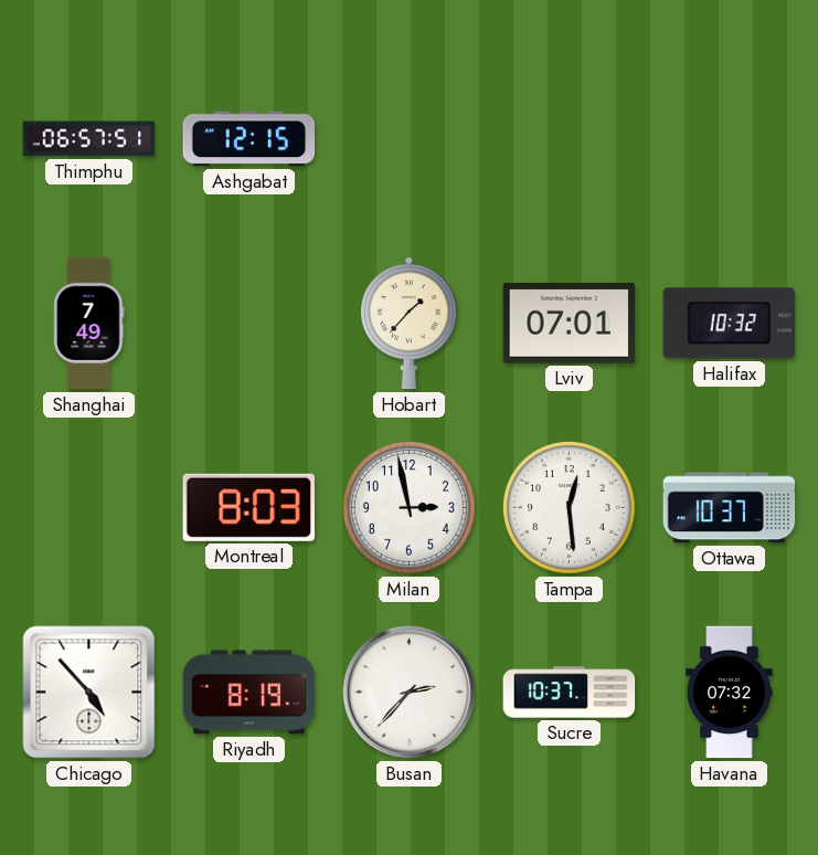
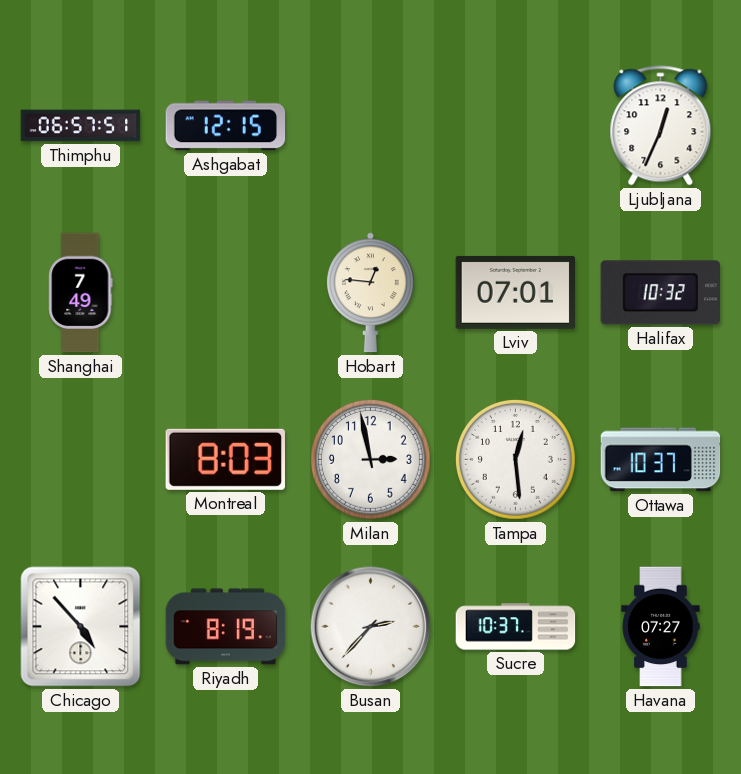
Ljubljana: none -> 12:34
Hobart: 1:37 -> 12:46
Havana: 07:32 -> 07:27
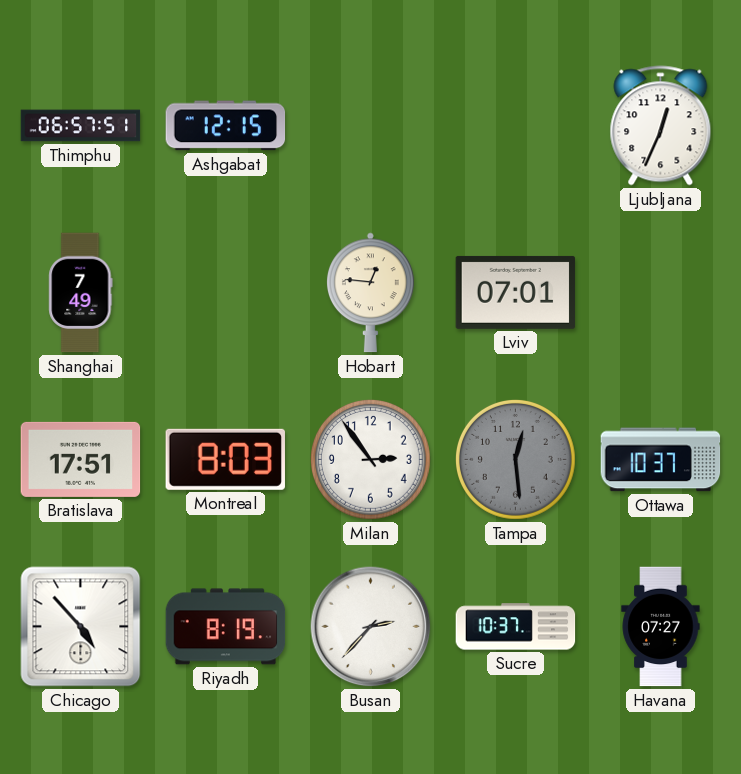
Halifax: 10:32 -> none
Bratislava: none -> 17:51
Milan: 2:58 -> 2:54
Tampa dial: white -> grey
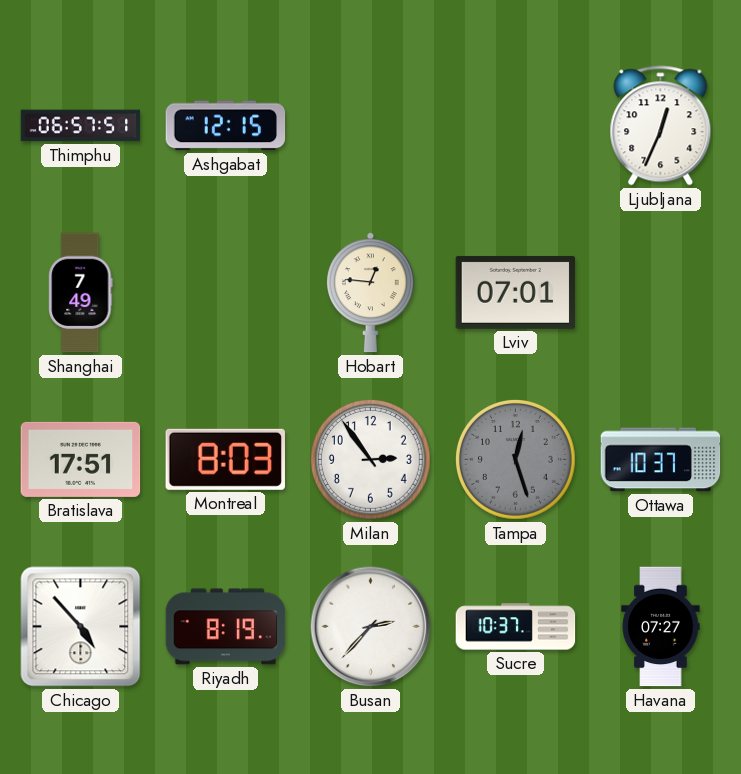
Tampa: 12:29 -> 12:27
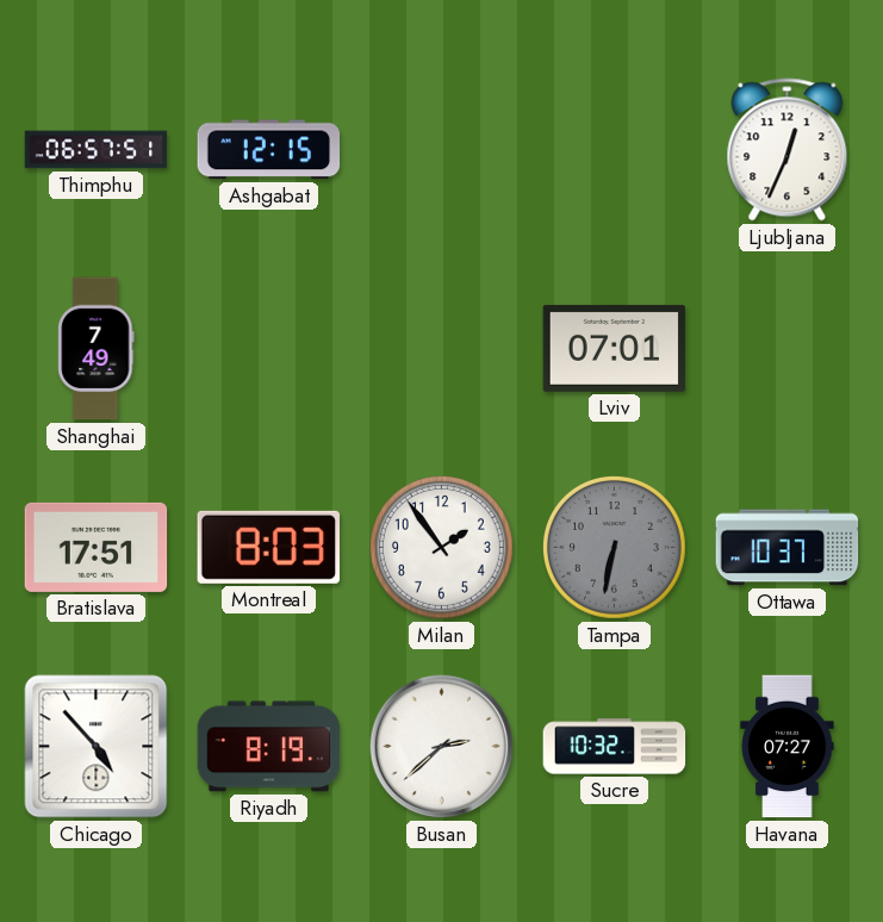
Hobart: 12:46 -> none
Milan: 2:54 -> 1:54
Tampa: 12:27 -> 6:32
Busan: 2:37 -> 2:38
Sucre: 10:37 -> 10:32
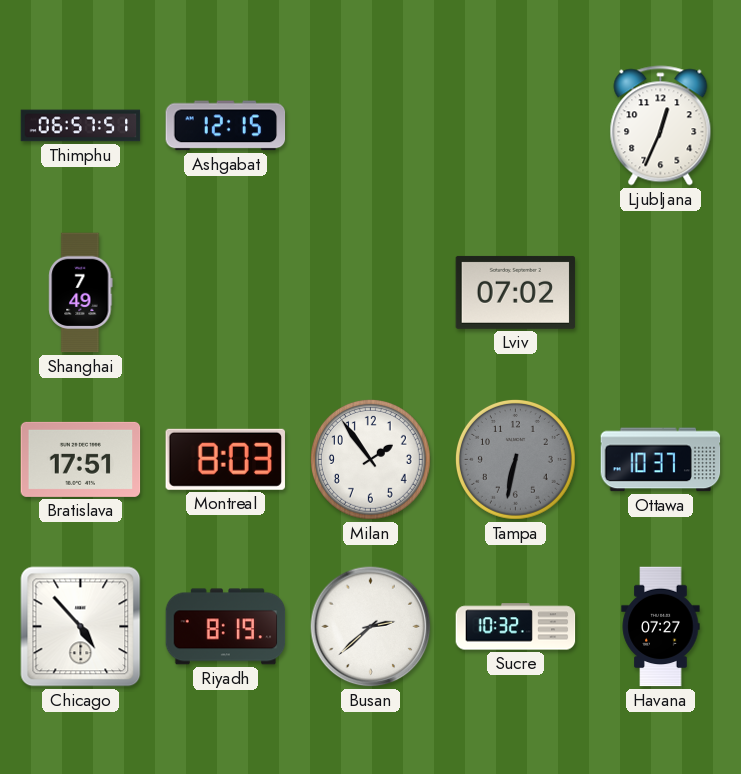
Lviv: 07:01 -> 07:02
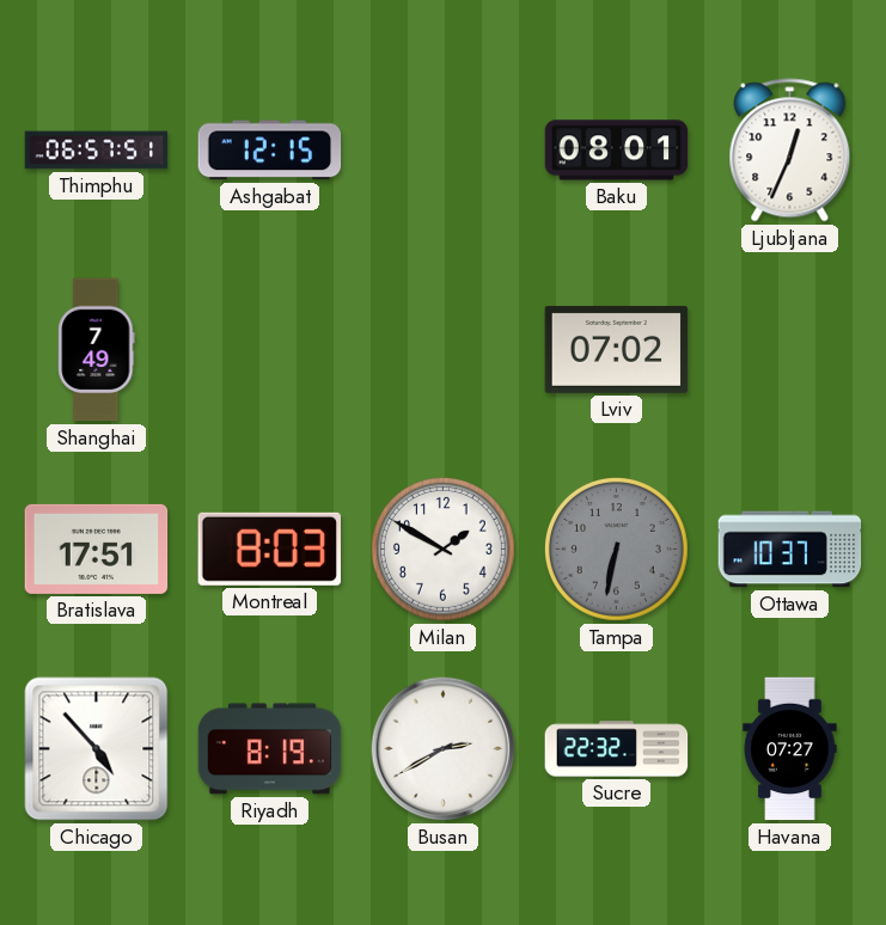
Baku: none -> 08:01
Milan: 1:54 -> 1:50
Busan: 2:38 -> 2:40
Sucre: 10:32 -> 22:32
